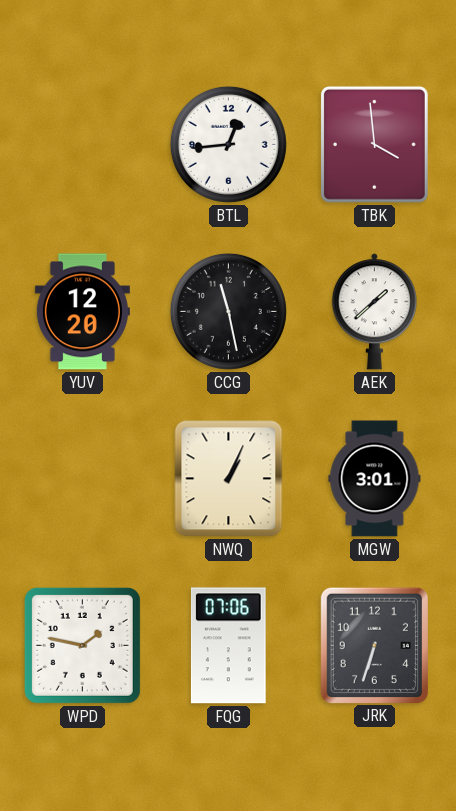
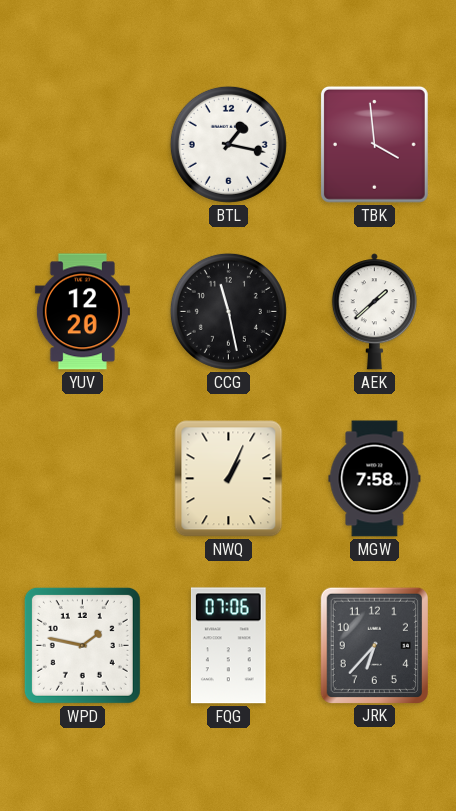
BTL: 12:44 -> 1:17
MGW: 3:01 -> 7:58
JRK: 6:33 -> 6:37
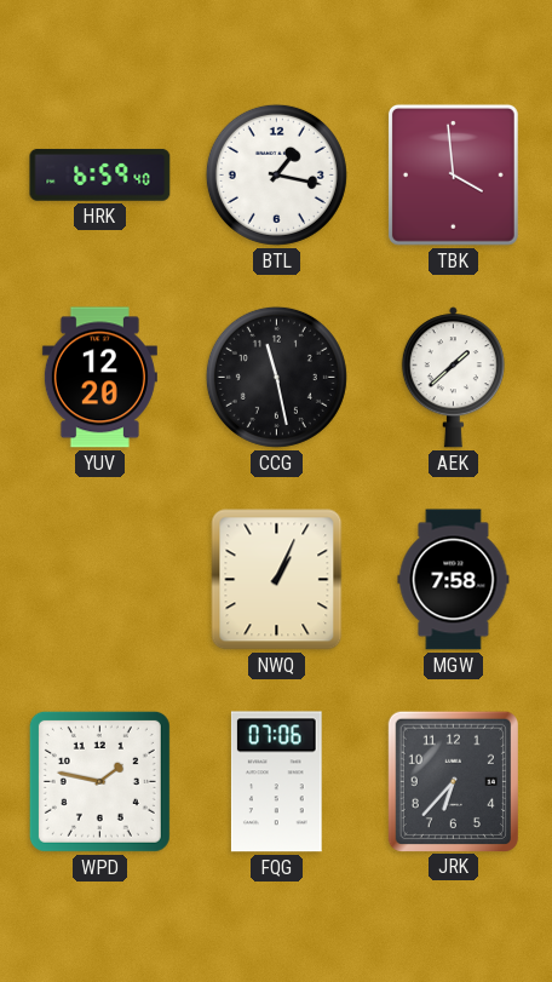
HRK: none -> 6:59
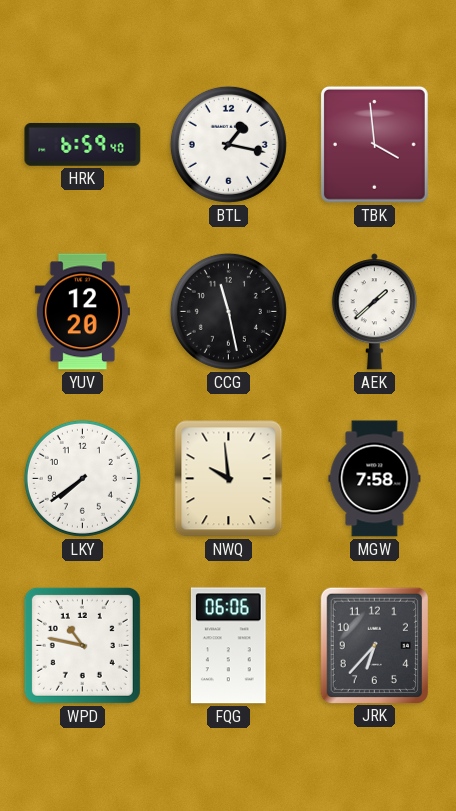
LKY: none -> 7:39
NWQ: 1:04 -> 9:59
WPD: 1:47 -> 10:47
FQG: 07:06 -> 06:06
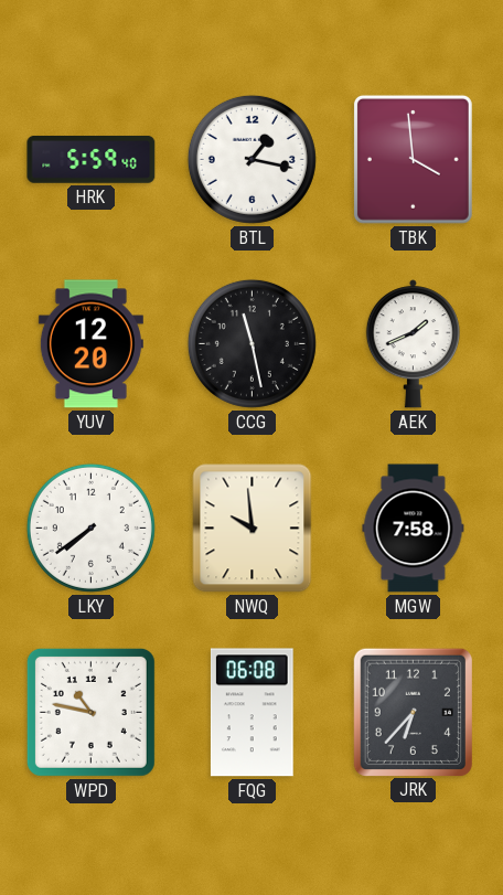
HRK: 6:59 -> 5:59
AEK: 1:38 -> 1:41
FQG: 06:06 -> 06:08
